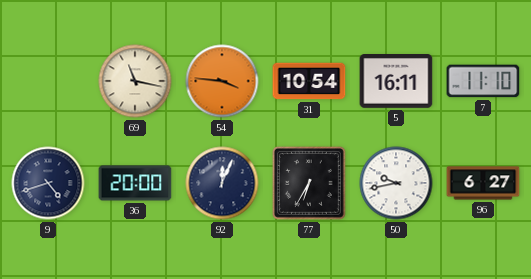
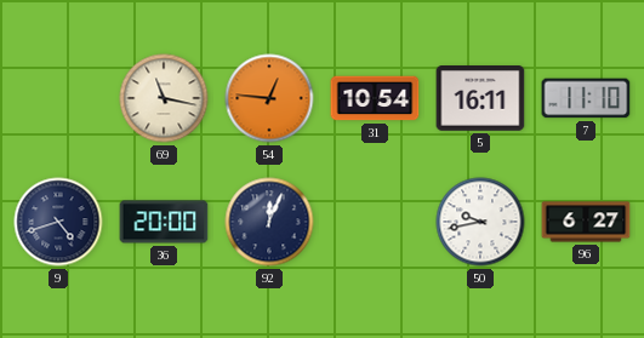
54: 3:46 -> 12:46
77: 6:35 -> none
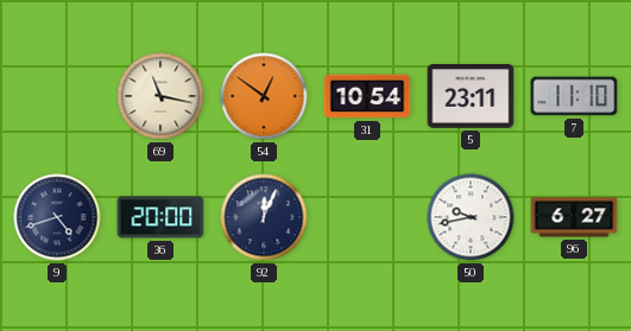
54: 12:46 -> 12:51
5: 16:11 -> 23:11
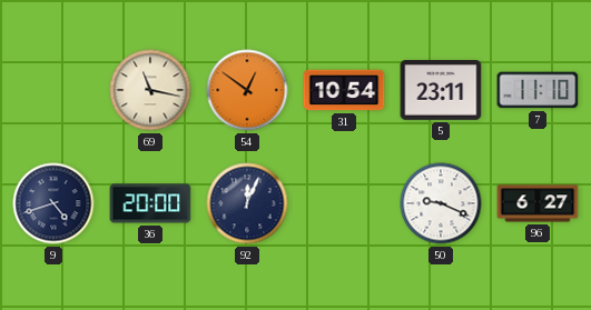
50: 9:43 -> 9:19
